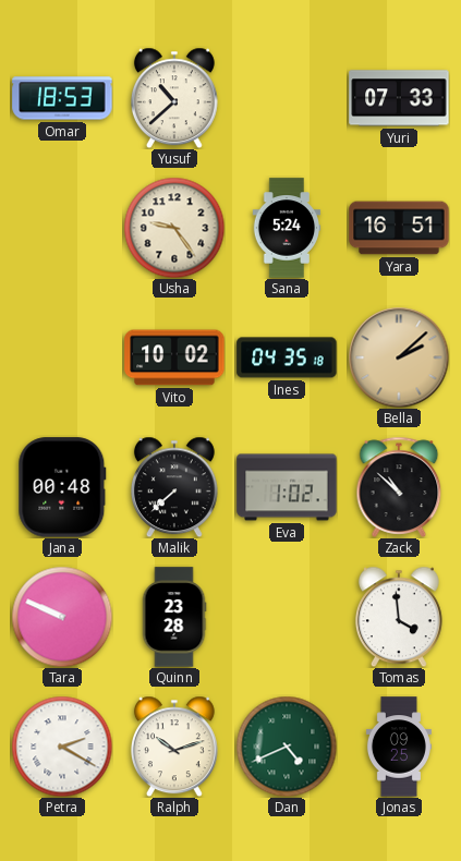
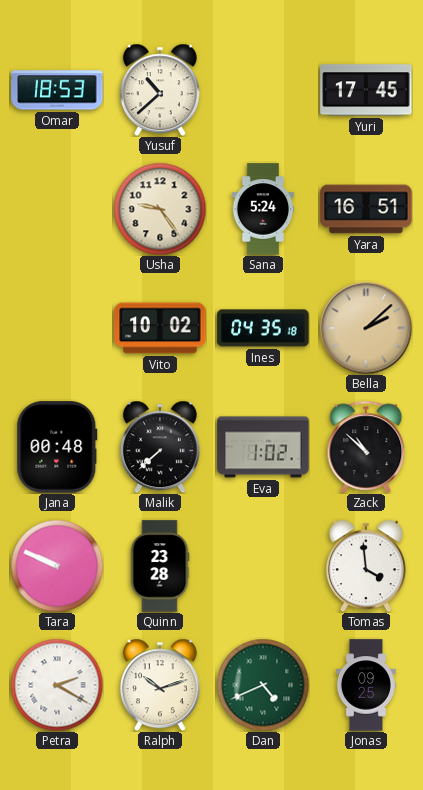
Yuri: 07:33 -> 17:45
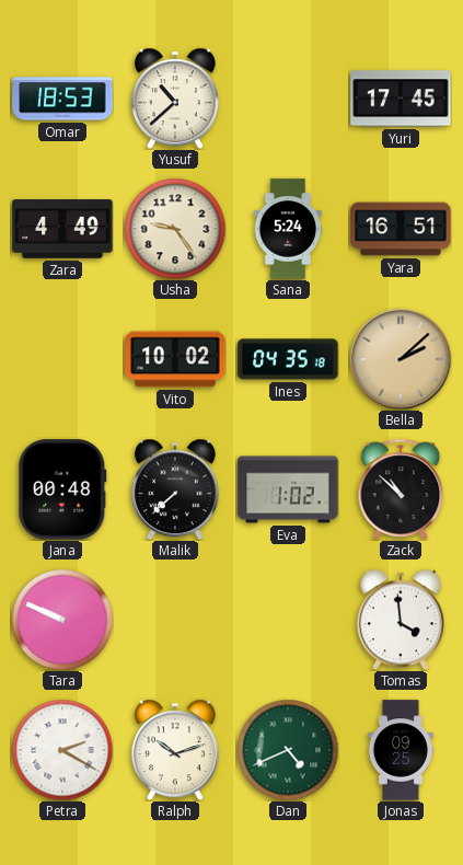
Zara: none -> 4:49
Quinn: 23:28 -> none
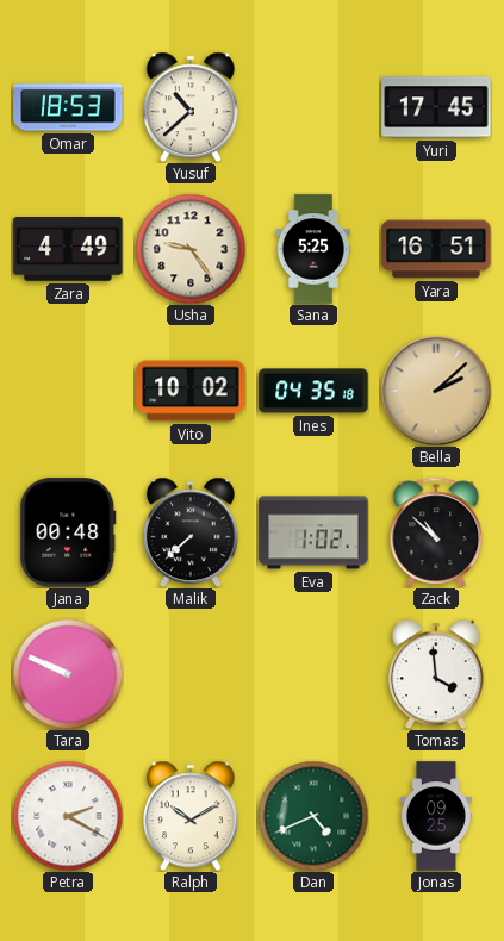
Sana: 5:24 -> 5:25
Ralph: 10:12 -> 10:10
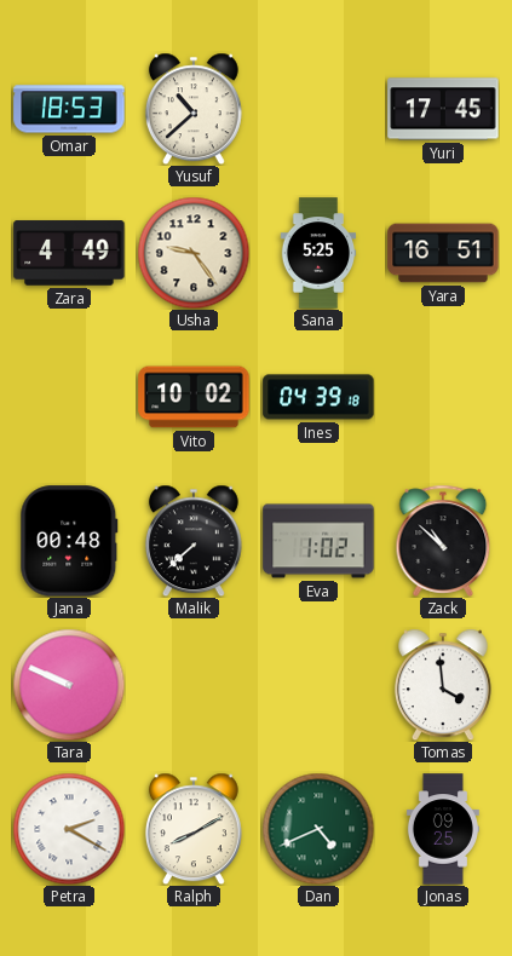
Ines: 04:35 -> 04:39
Bella: 2:08 -> none
Ralph: 10:10 -> 8:10
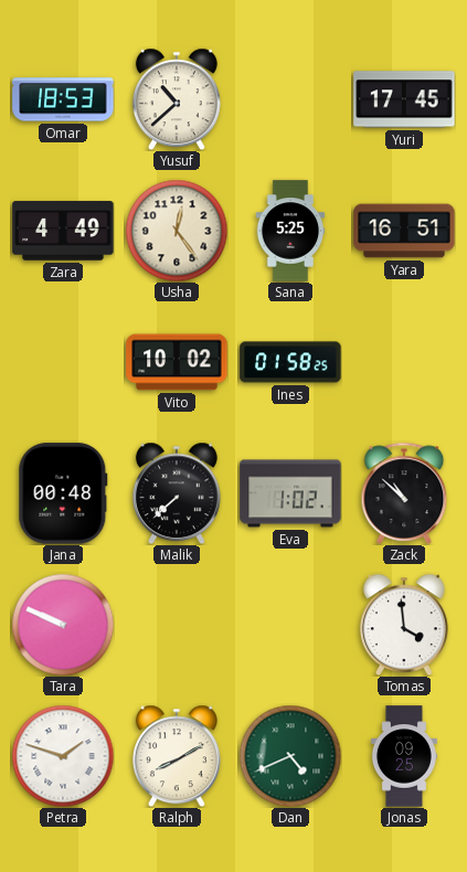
Usha: 9:24 -> 12:24
Ines: 04:39 -> 01:58
Petra: 2:20 -> 1:48
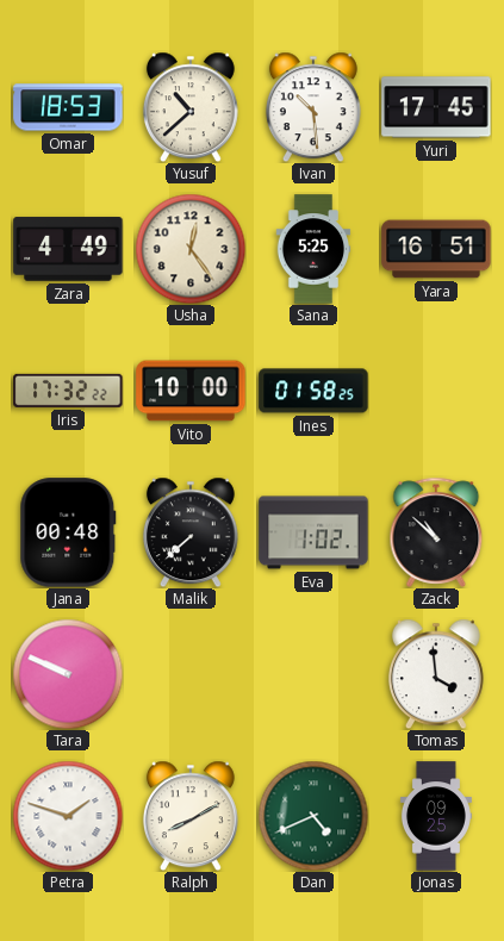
Ivan: none -> 10:29
Iris: none -> 17:32
Vito: 10:02 -> 10:00
